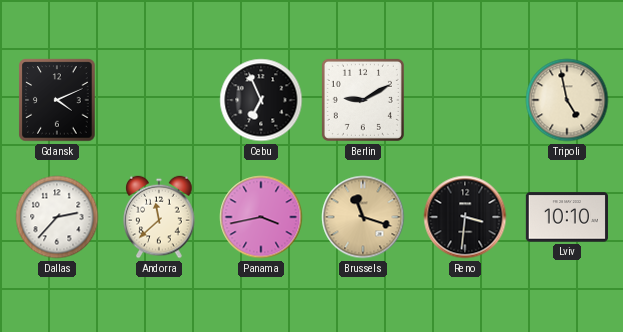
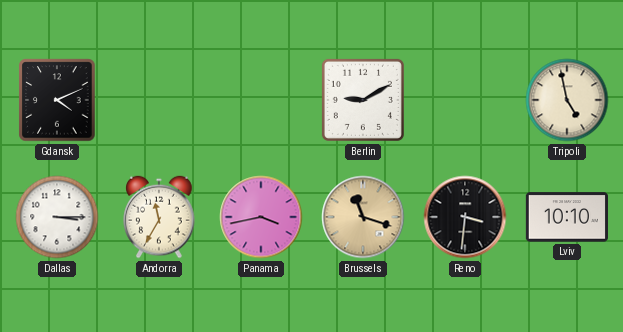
Cebu: 6:56 -> none
Dallas: 2:37 -> 3:15
Andorra: 11:38 -> 11:35
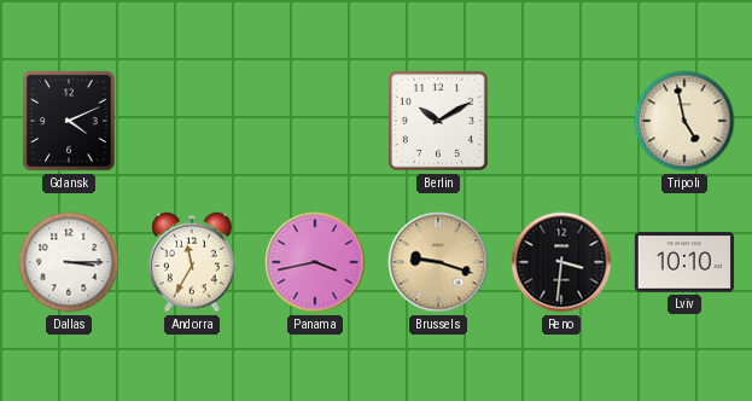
Berlin: 9:10 -> 10:10
Brussels: 11:18 -> 9:18
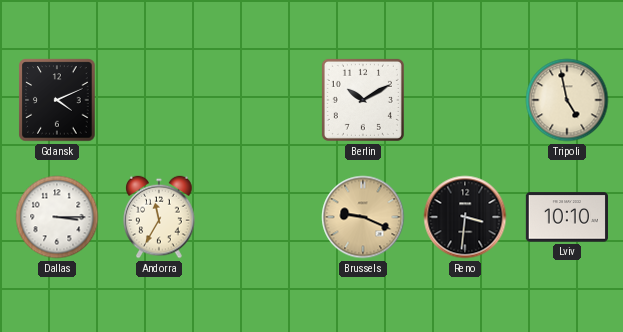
Panama: 3:43 -> none
Brussels: 9:18 -> 9:19
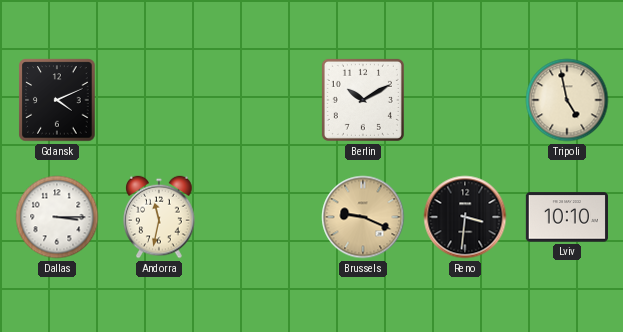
Andorra: 11:35 -> 11:32
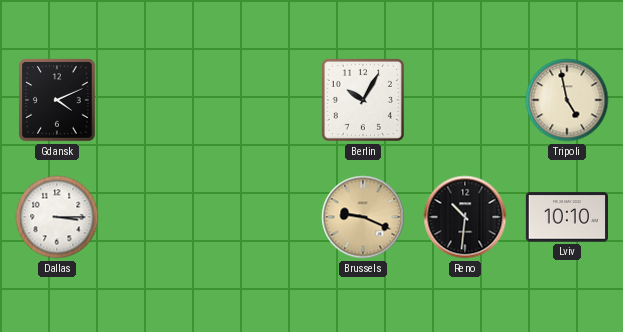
Berlin: 10:10 -> 10:05
Andorra: 11:32 -> none
Reno: 3:31 -> 10:31
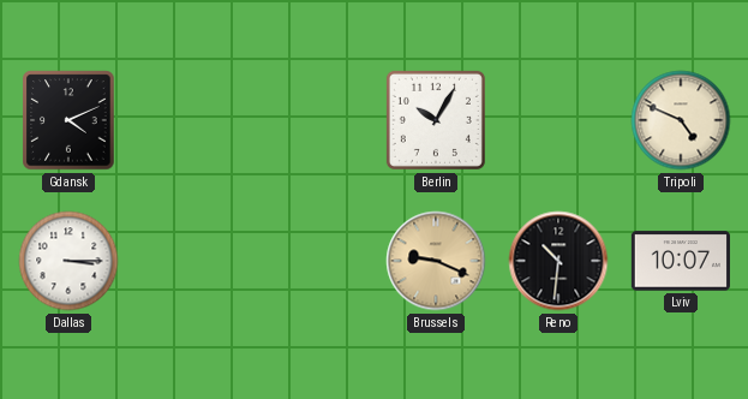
Tripoli: 4:58 -> 4:49
Lviv: 10:10 -> 10:07
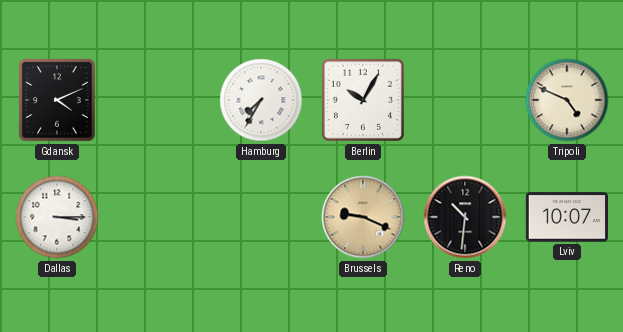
Hamburg: none -> 7:35
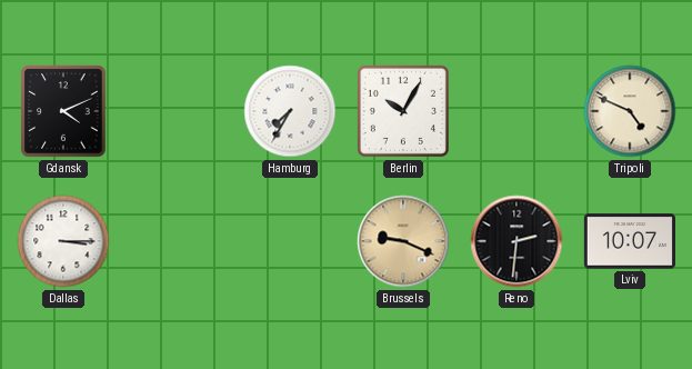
Reno: 10:31 -> 2:31
